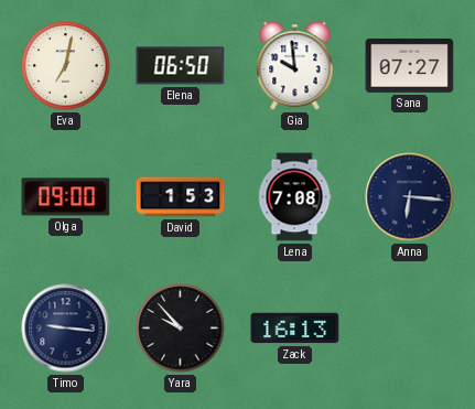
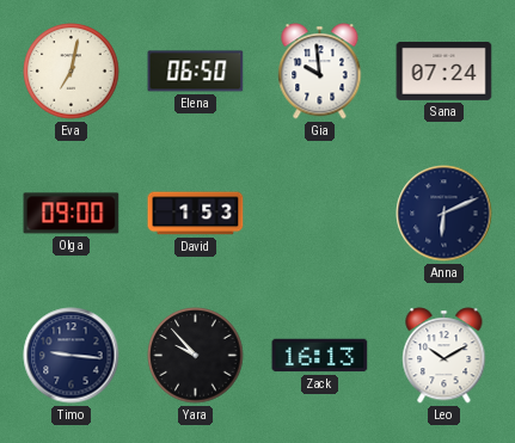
Sana: 07:27 -> 07:24
Lena: 7:08 -> none
Anna: 6:16 -> 6:11
Leo: none -> 10:10
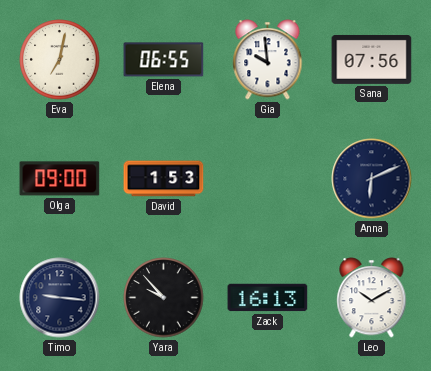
Elena: 06:50 -> 06:55
Sana: 07:24 -> 07:56
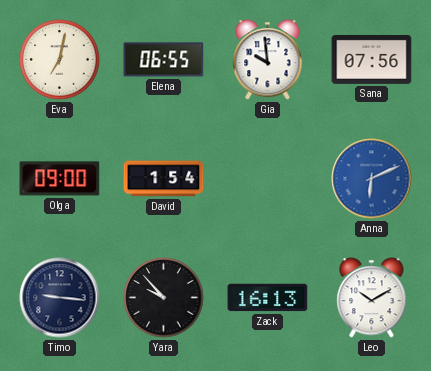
David: 1:53 -> 1:54
Anna dial: navy -> blue
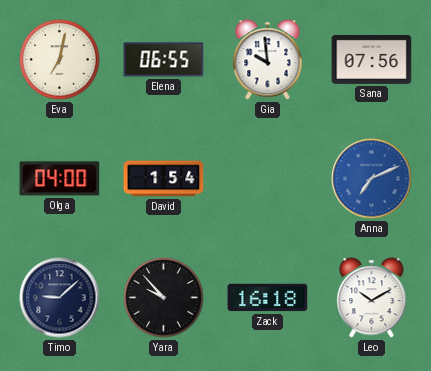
Olga: 09:00 -> 04:00
Anna: 6:11 -> 7:11
Timo: 9:16 -> 9:08
Zack: 16:13 -> 16:18
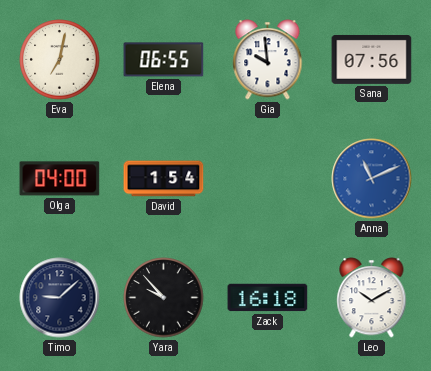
Anna: 7:11 -> 11:11
